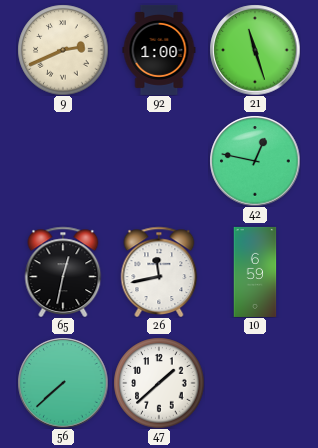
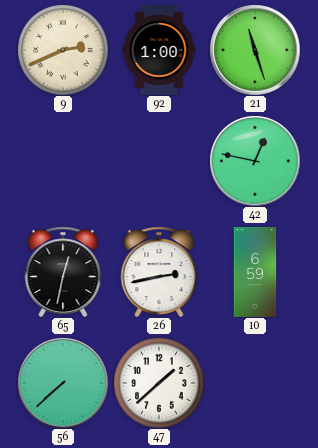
26: 11:43 -> 2:43
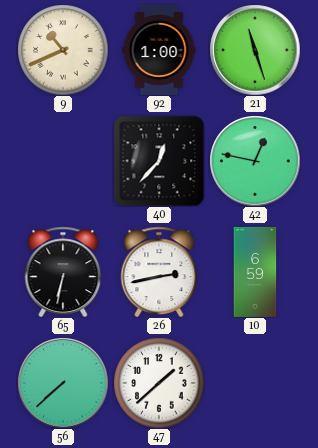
9: 2:41 -> 10:41
40: none -> 12:37
65: 12:32 -> 6:32
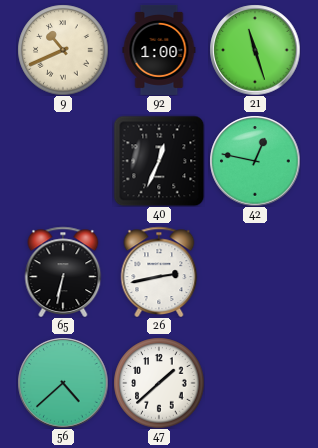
40: 12:37 -> 12:34
10: 6:59 -> none
56: 7:38 -> 4:38
